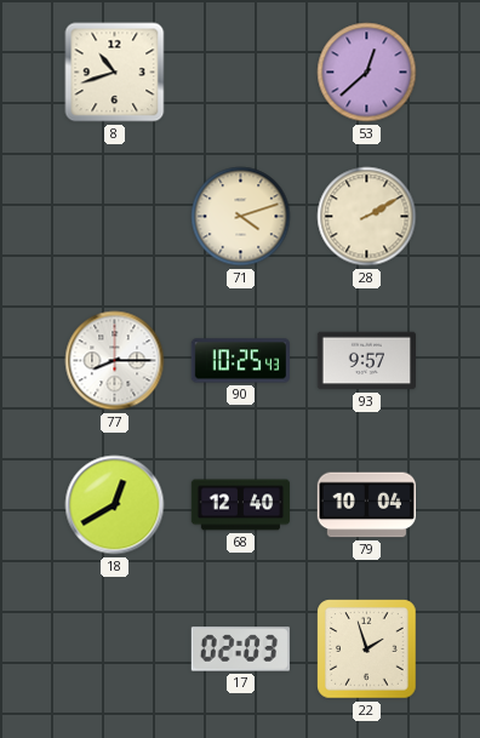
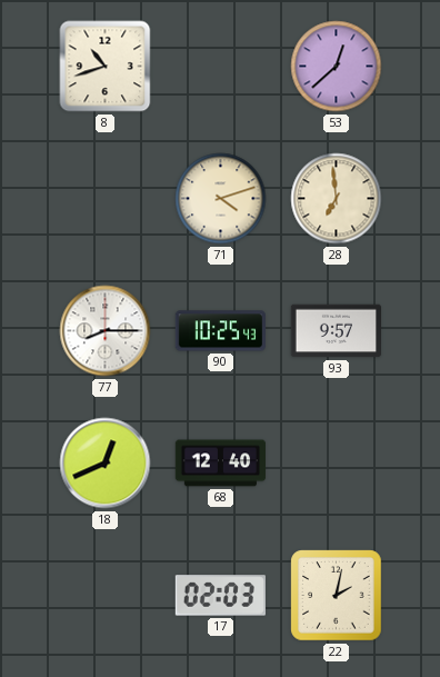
28: 2:10 -> 6:59
18: 12:40 -> 12:41
79: 10:04 -> none
22: 1:57 -> 2:02
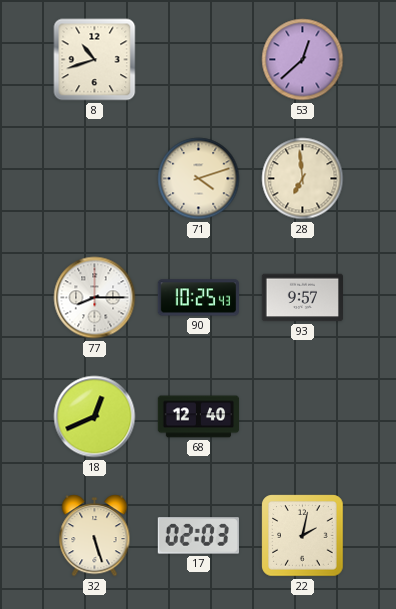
32: none -> 5:27
